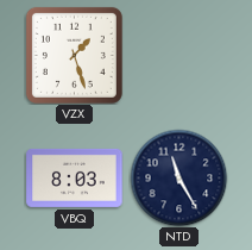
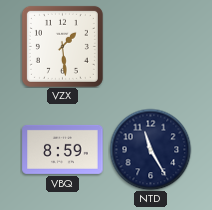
VZX: 1:27 -> 1:29
VBQ: 8:03 -> 8:59
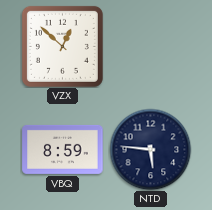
VZX: 1:29 -> 12:52
NTD: 11:25 -> 5:46
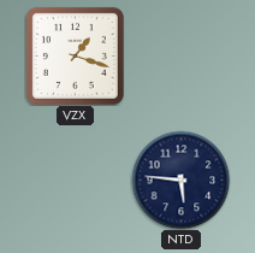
VZX: 12:52 -> 1:18
VBQ: 8:59 -> none
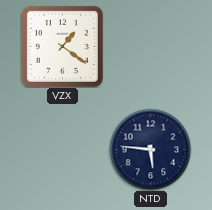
VZX: 1:18 -> 1:21
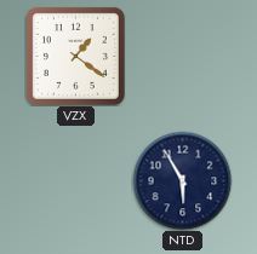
NTD: 5:46 -> 5:55
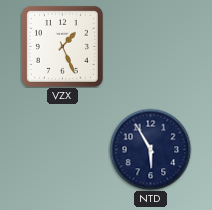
VZX: 1:21 -> 1:26
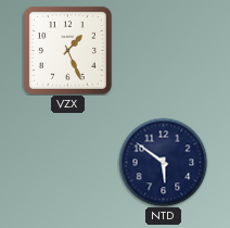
NTD: 5:55 -> 5:51
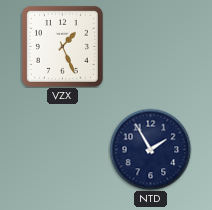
NTD: 5:51 -> 1:55
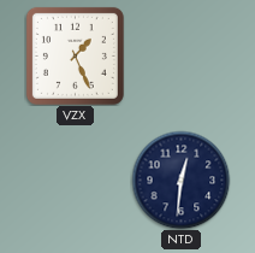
NTD: 1:55 -> 12:31
